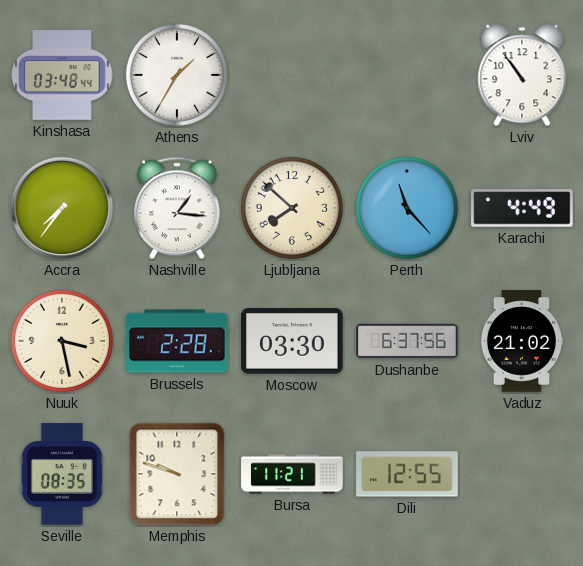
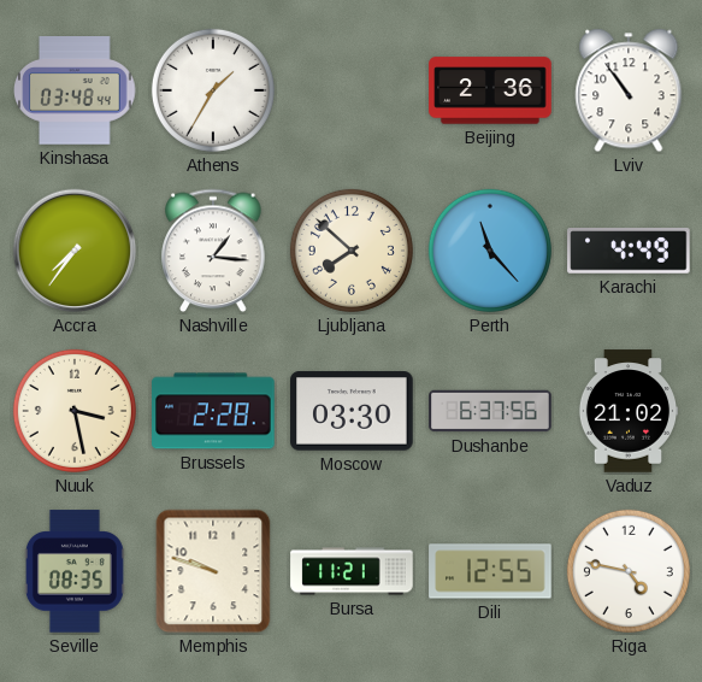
Beijing: none -> 2:36
Riga: none -> 4:47
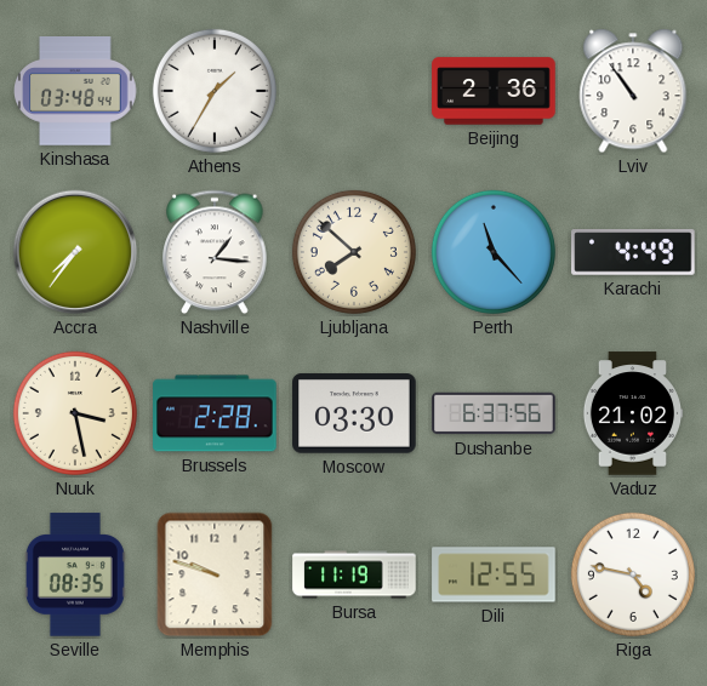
Bursa: 11:21 -> 11:19
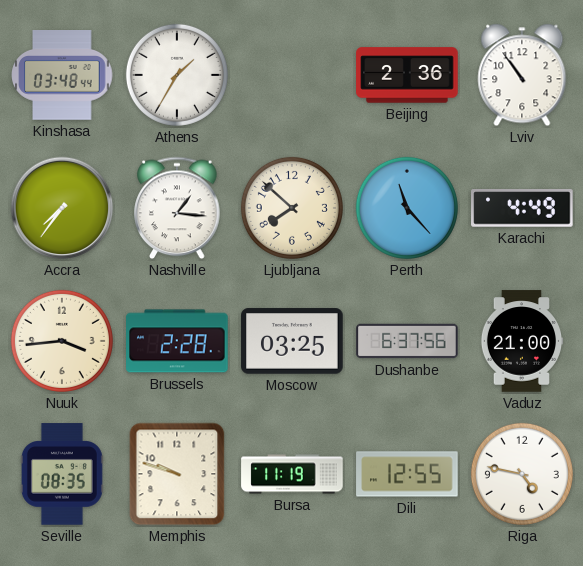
Nuuk: 3:28 -> 3:44
Moscow: 03:30 -> 03:25
Vaduz: 21:02 -> 21:00
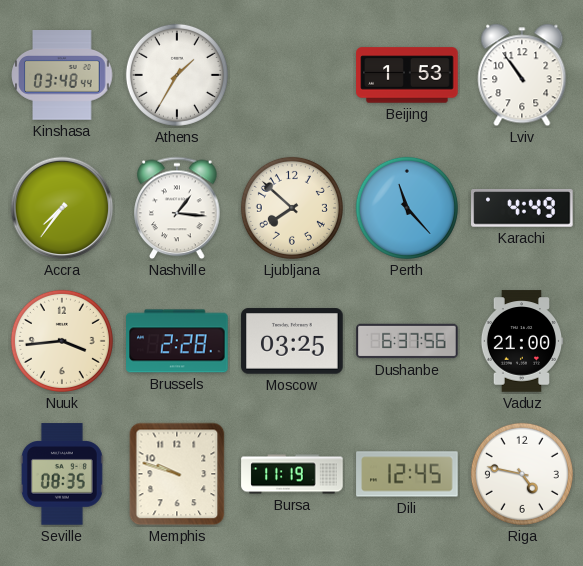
Beijing: 2:36 -> 1:53
Dili: 12:55 -> 12:45
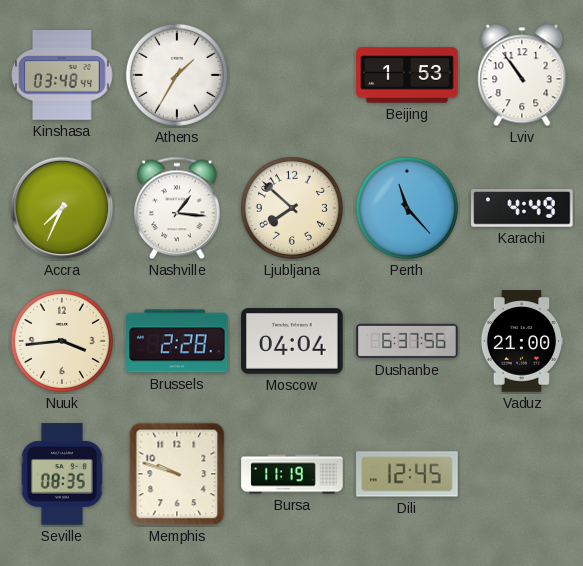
Accra: 7:36 -> 7:34
Moscow: 03:25 -> 04:04
Riga: 4:47 -> none
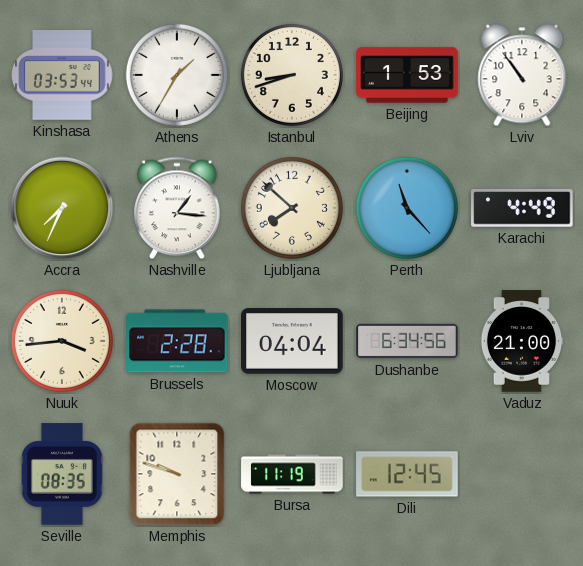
Kinshasa: 03:48 -> 03:53
Istanbul: none -> 8:42
Dushanbe: 6:37 -> 6:34
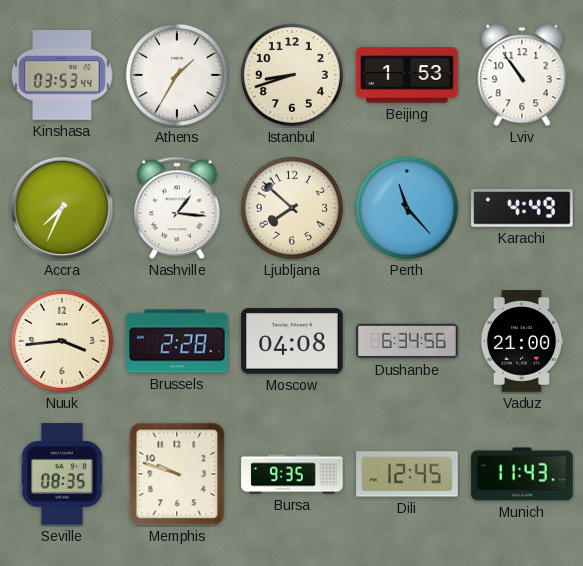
Moscow: 04:04 -> 04:08
Bursa: 11:19 -> 9:35
Munich: none -> 11:43
